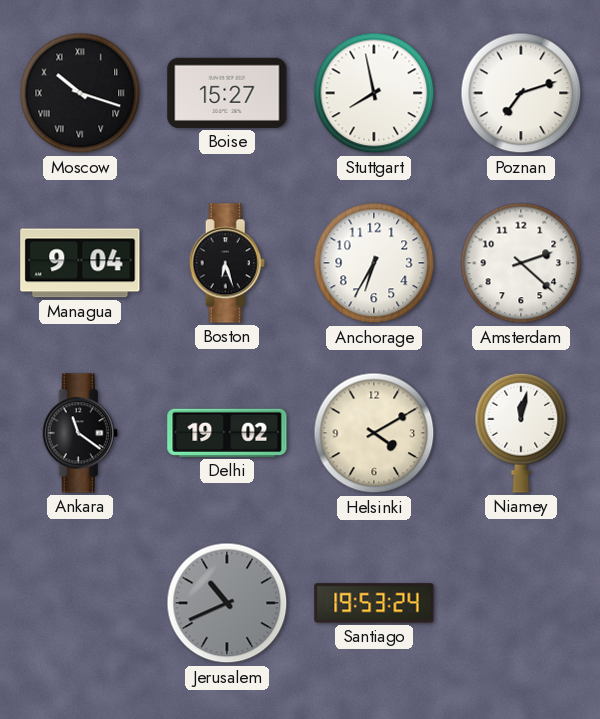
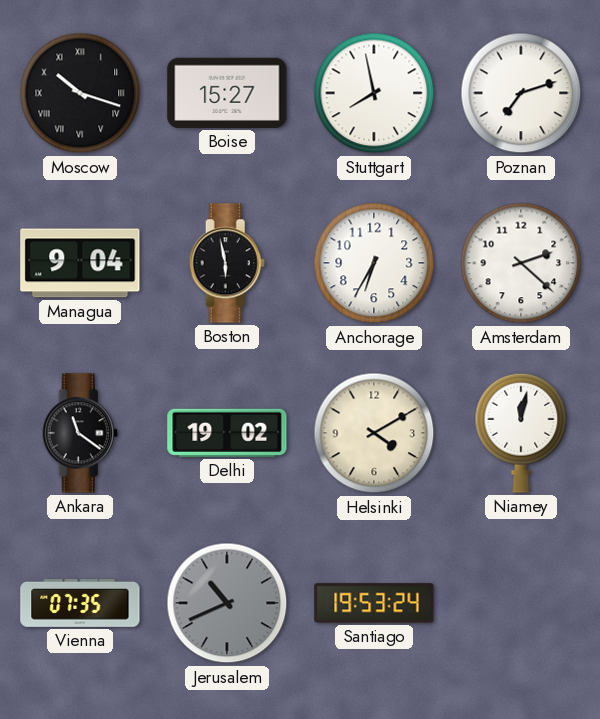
Boston: 6:27 -> 5:58
Vienna: none -> 07:35
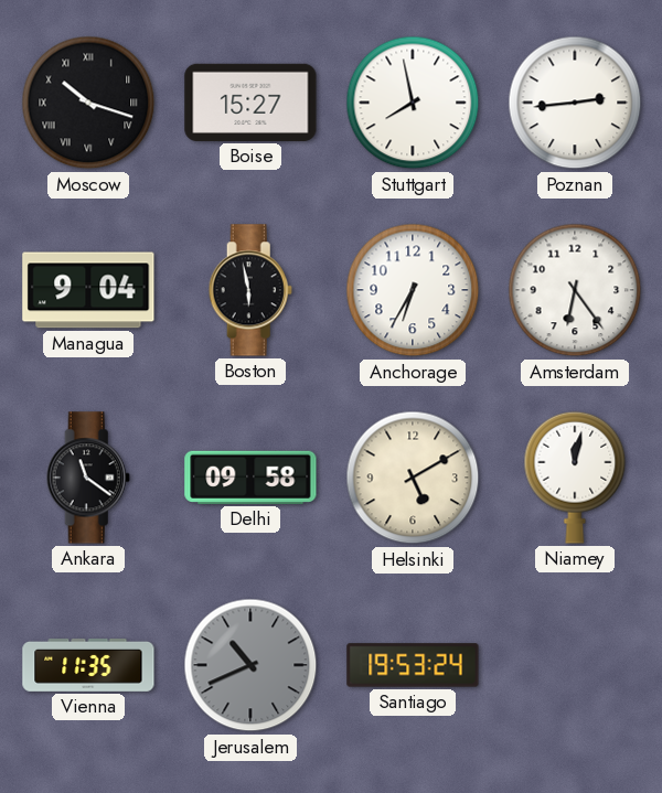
Poznan: 7:12 -> 2:44
Amsterdam: 2:22 -> 6:24
Delhi: 19:02 -> 09:58
Helsinki: 4:10 -> 5:10
Vienna: 07:35 -> 11:35
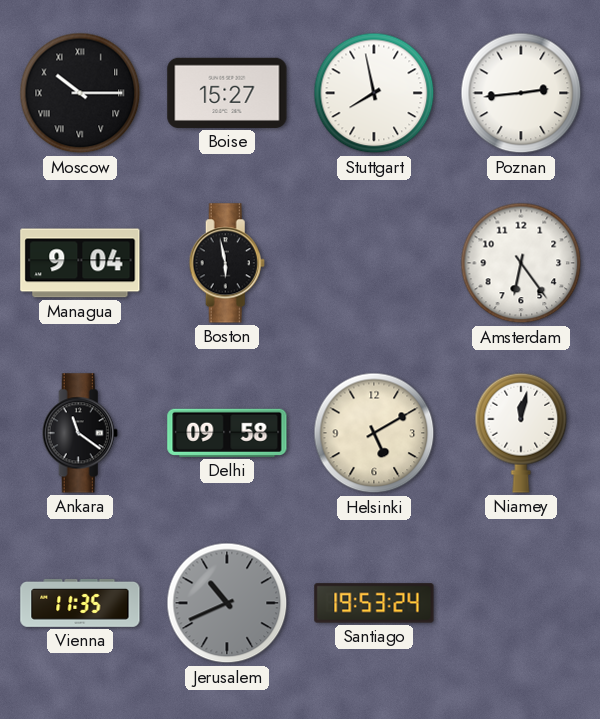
Moscow: 10:18 -> 10:15
Anchorage: 6:35 -> none
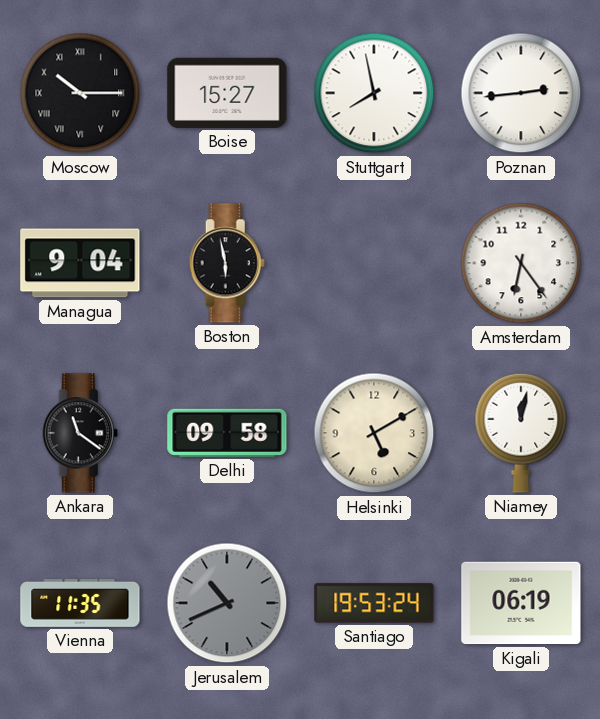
Kigali: none -> 06:19
